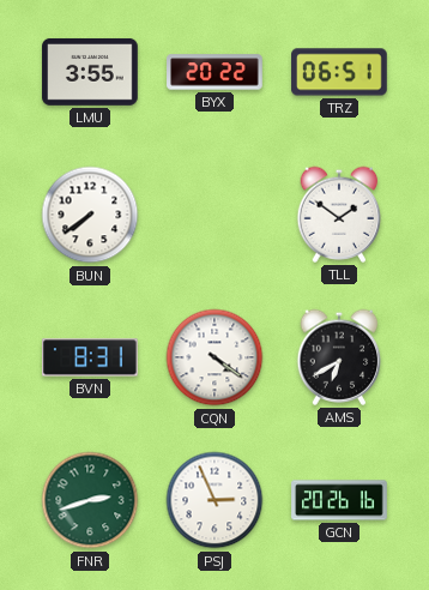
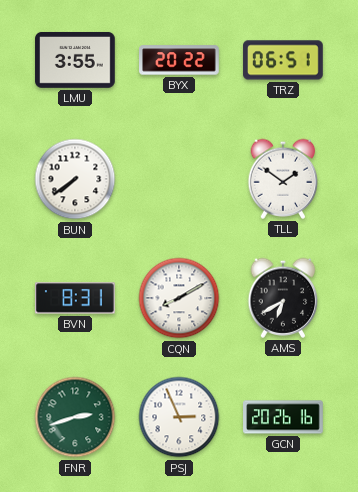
CQN: 4:21 -> 8:10
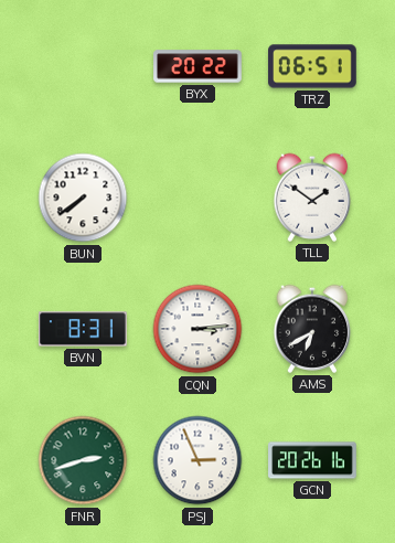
LMU: 3:55 -> none
CQN: 8:10 -> 3:14
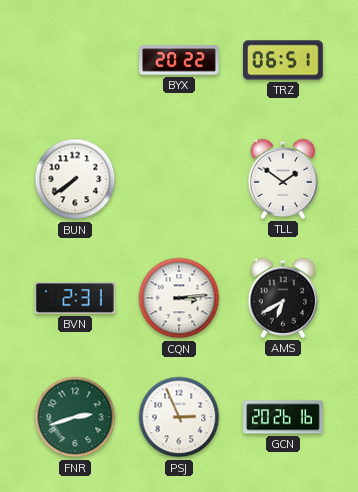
BVN: 8:31 -> 2:31
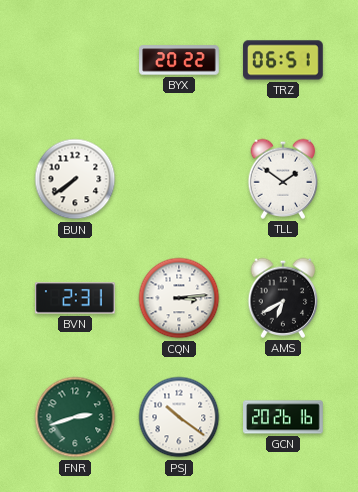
PSJ: 2:56 -> 10:21
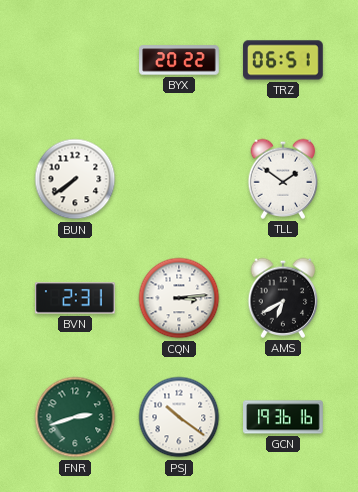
GCN: 20:26 -> 19:36
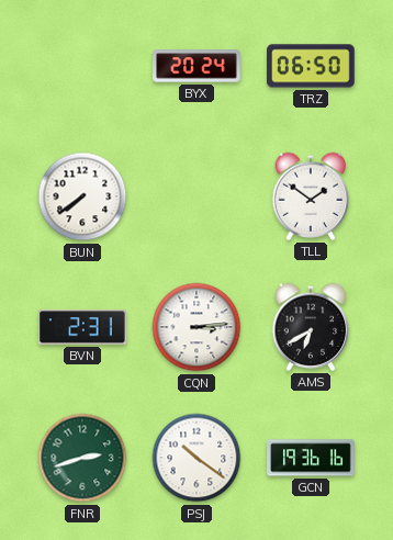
BYX: 20:22 -> 20:24
TRZ: 06:51 -> 06:50
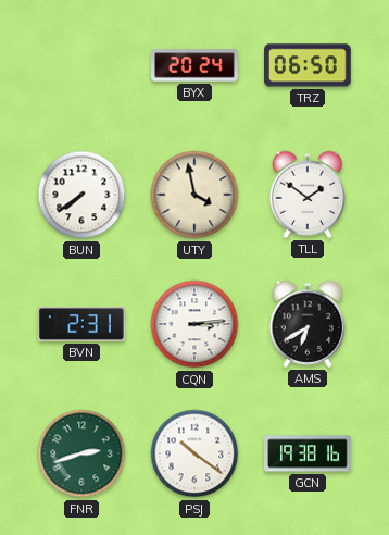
UTY: none -> 3:58
GCN: 19:36 -> 19:38
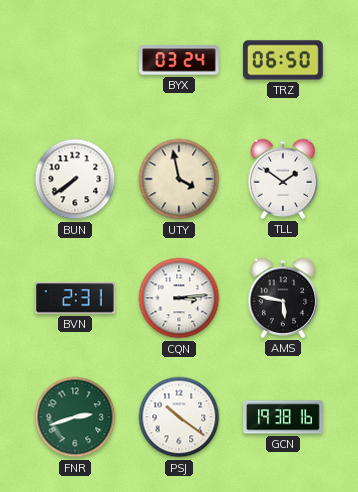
BYX: 20:24 -> 03:24
AMS: 6:40 -> 5:47
